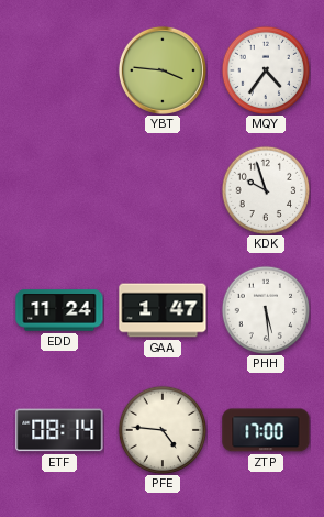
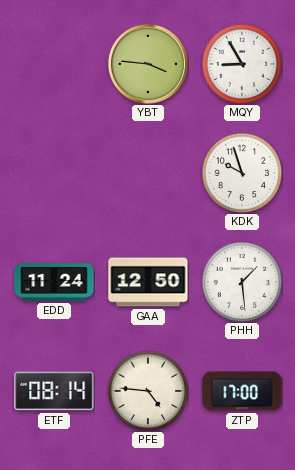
MQY: 4:36 -> 8:55
GAA: 1:47 -> 12:50
PHH: 5:29 -> 1:29
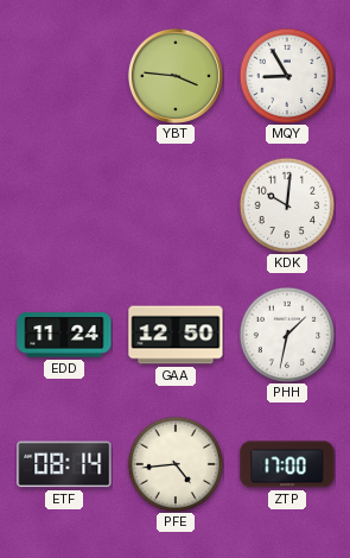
KDK: 9:57 -> 10:01
PHH: 1:29 -> 1:32
PFE: 4:46 -> 4:44
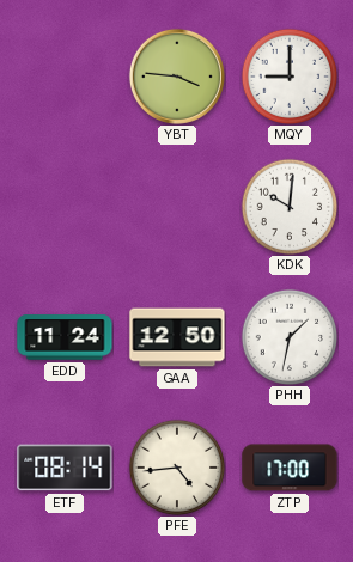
MQY: 8:55 -> 9:00
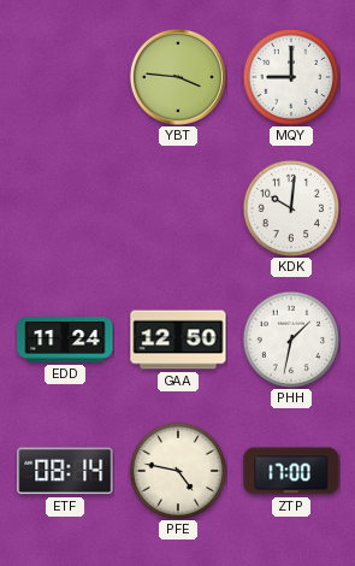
PFE: 4:44 -> 4:47
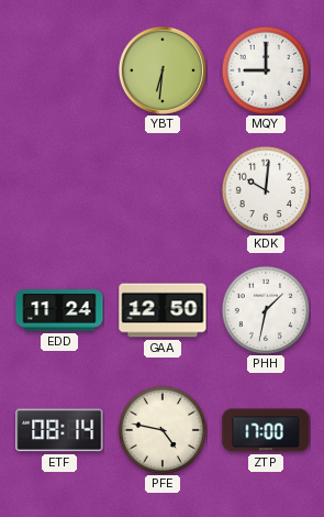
YBT: 3:46 -> 6:31
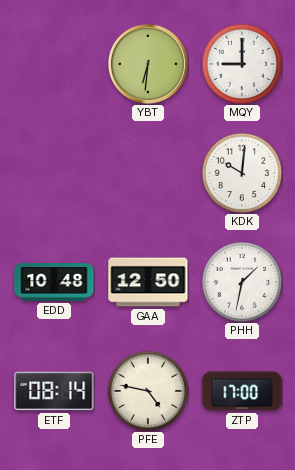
EDD: 11:24 -> 10:48
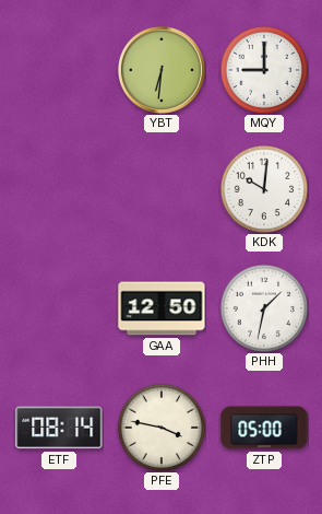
EDD: 10:48 -> none
PFE: 4:47 -> 3:47
ZTP: 17:00 -> 05:00
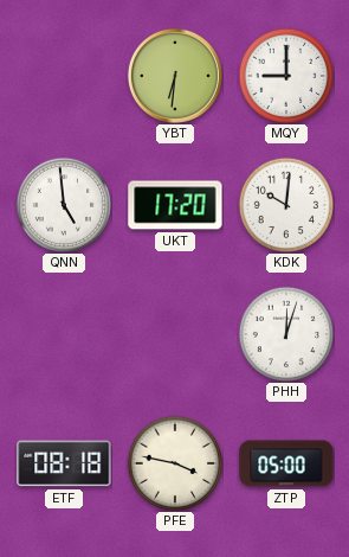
QNN: none -> 4:59
UKT: none -> 17:20
GAA: 12:50 -> none
PHH: 1:32 -> 12:03
ETF: 08:14 -> 08:18
